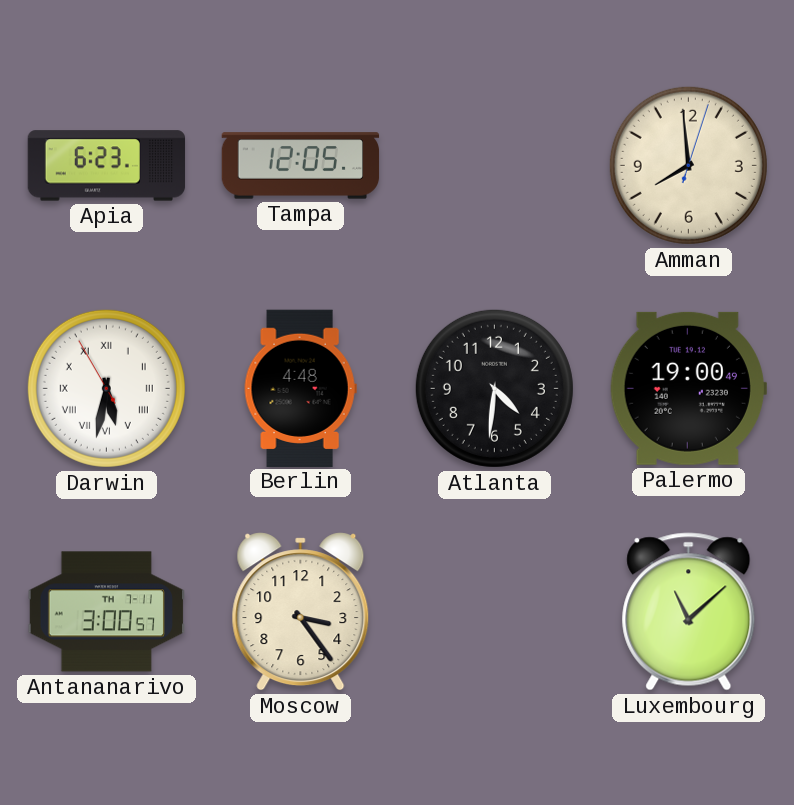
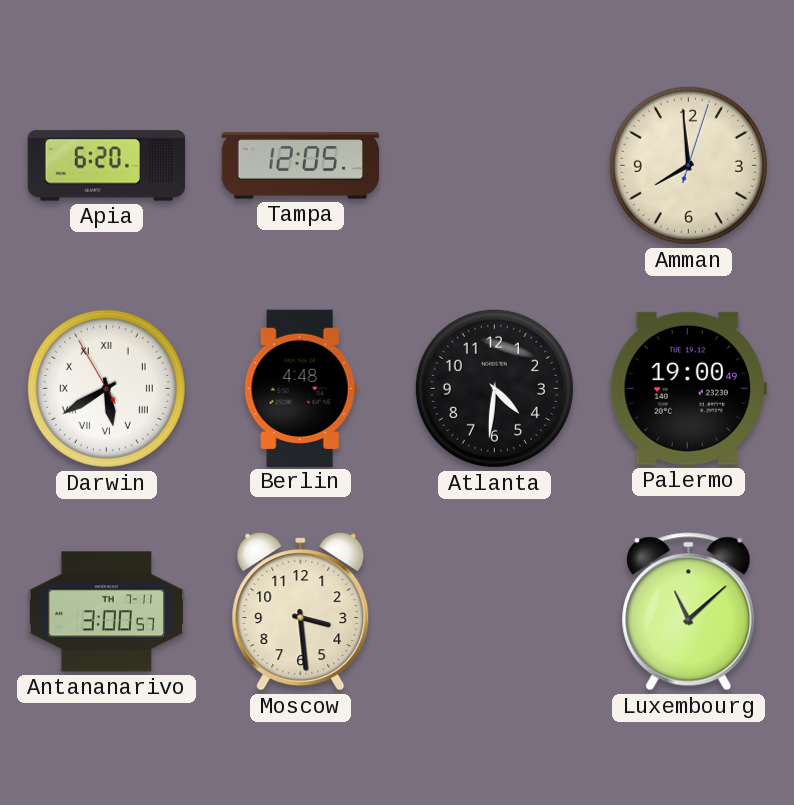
Apia: 6:23 -> 6:20
Darwin: 5:31 -> 5:39
Moscow: 3:24 -> 3:29
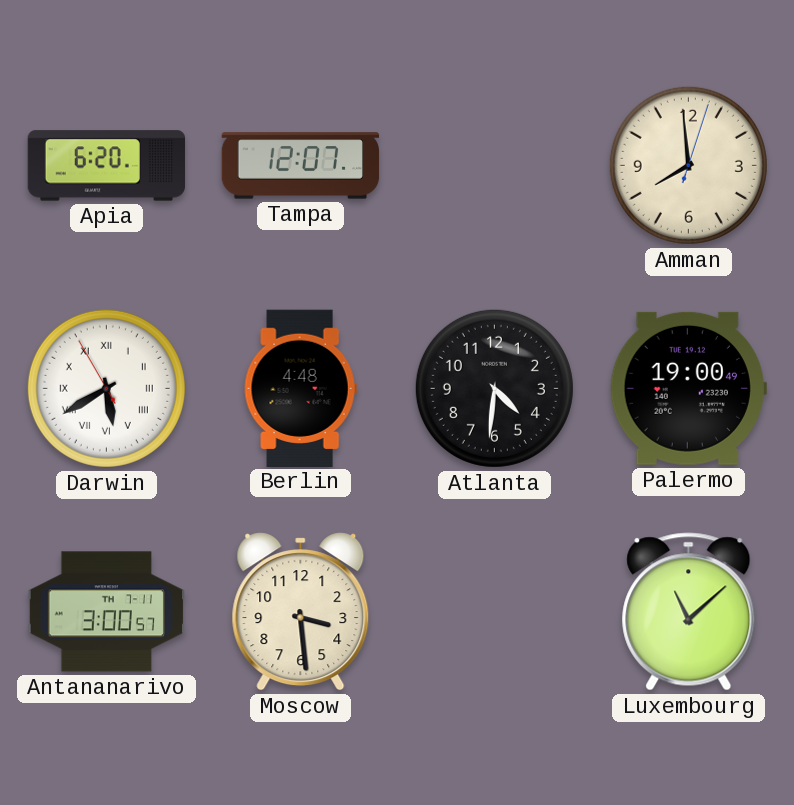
Tampa: 12:05 -> 12:07
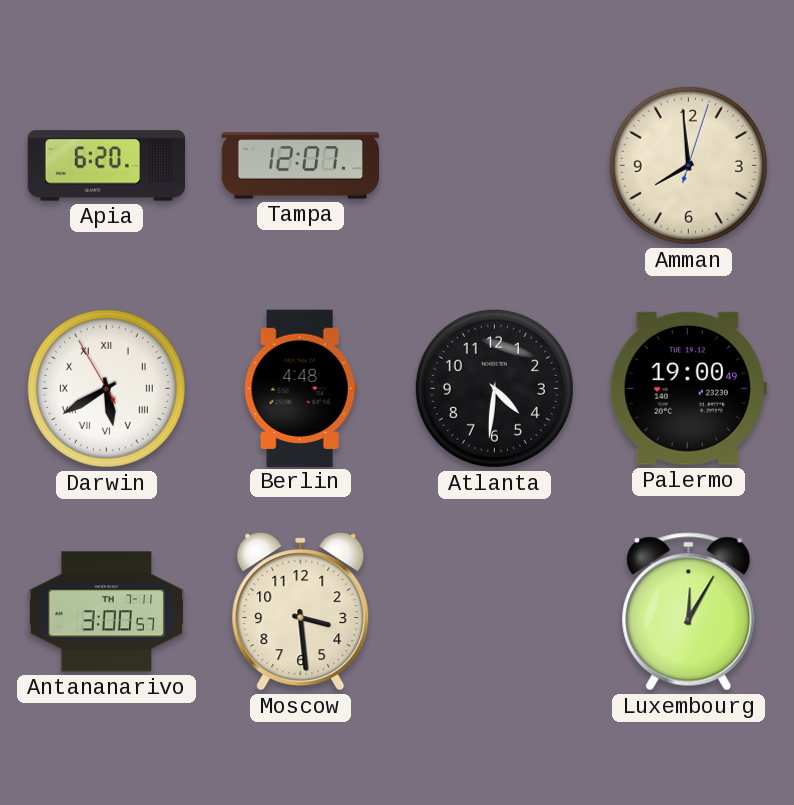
Luxembourg: 11:08 -> 12:05
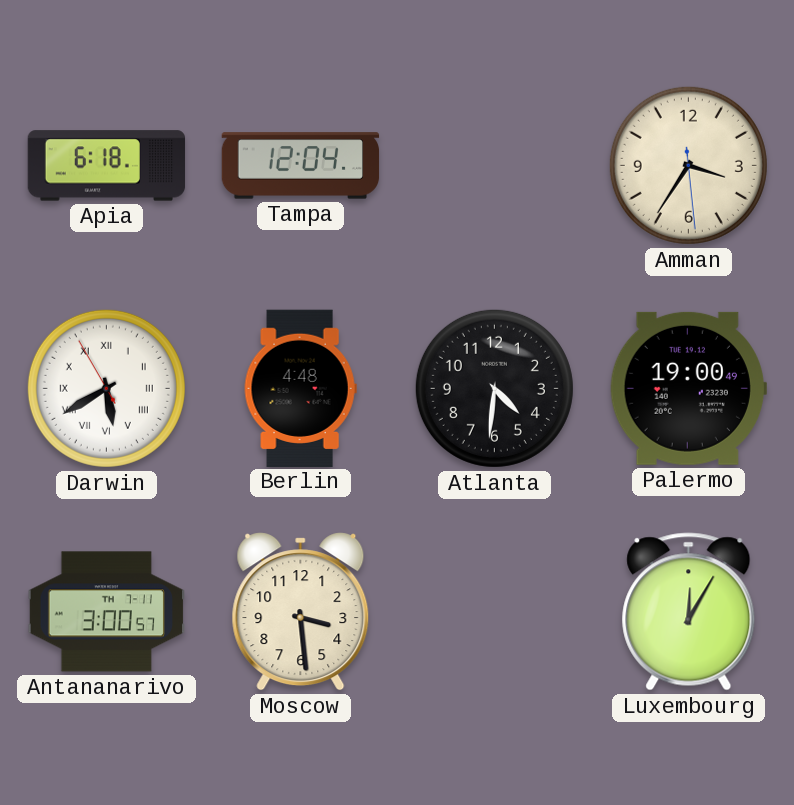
Apia: 6:20 -> 6:18
Tampa: 12:07 -> 12:04
Amman: 7:59 -> 3:35
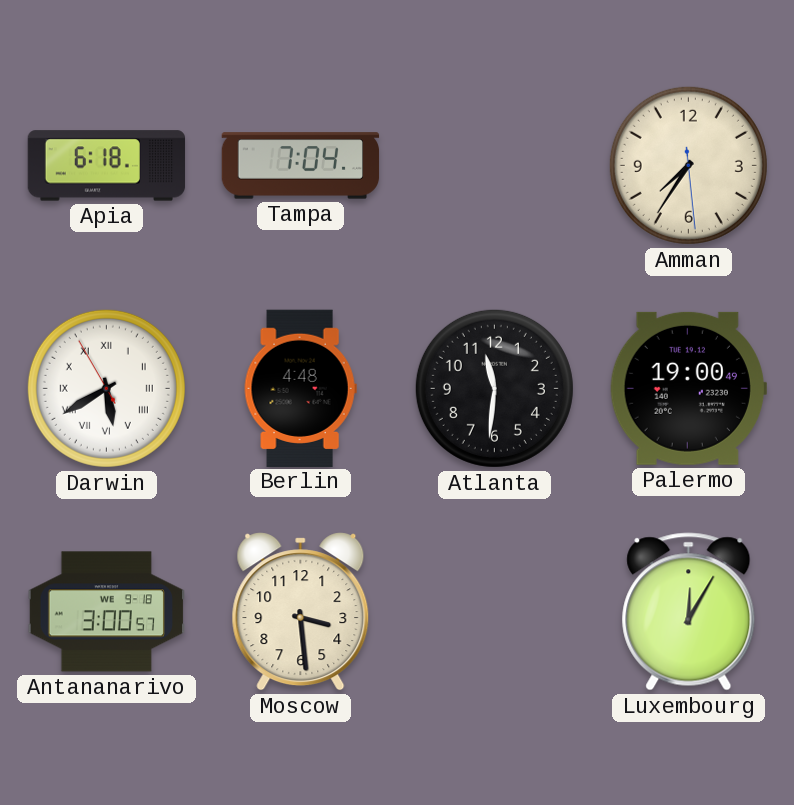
Tampa: 12:04 -> 7:04
Amman: 3:35 -> 7:35
Atlanta: 4:31 -> 11:31
Antananarivo date: TH 7-11 -> WE 9-18
